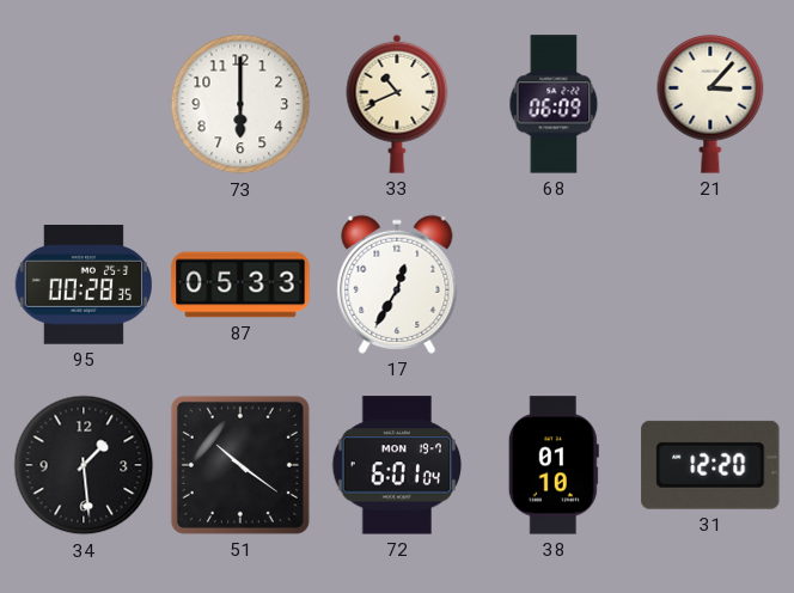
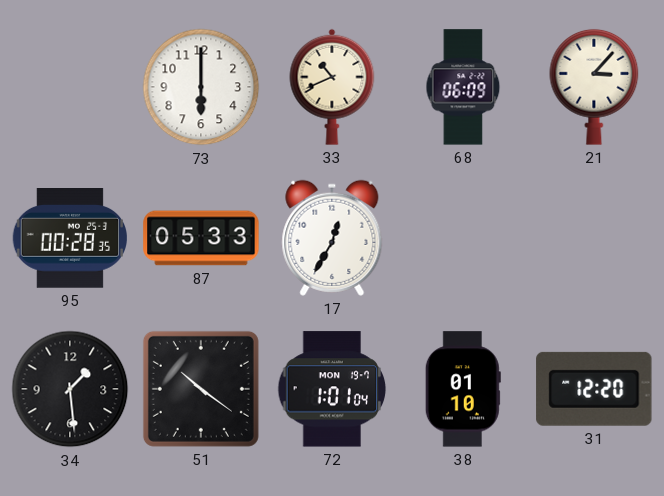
72: 6:01 -> 1:01
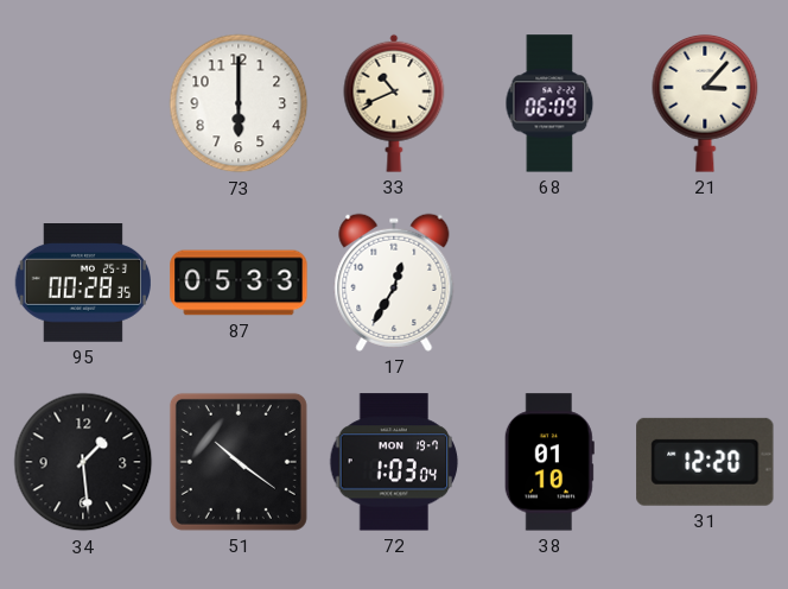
72: 1:01 -> 1:03
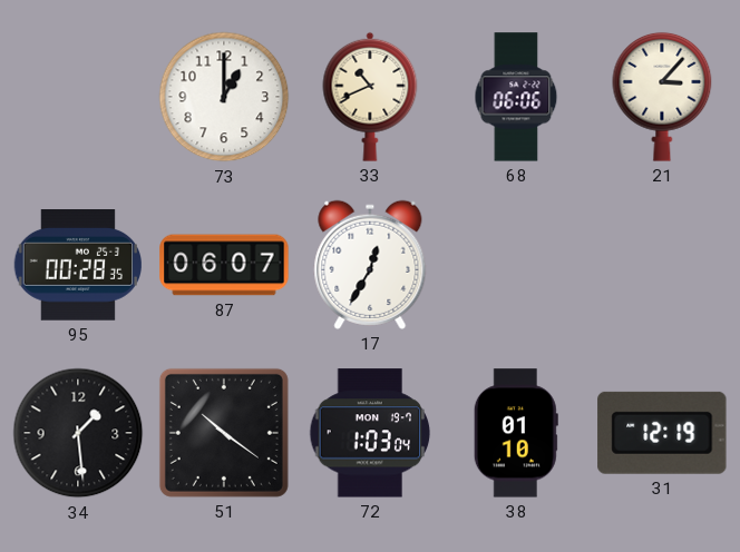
73: 6:00 -> 1:00
68: 06:09 -> 06:06
87: 05:33 -> 06:07
31: 12:20 -> 12:19
